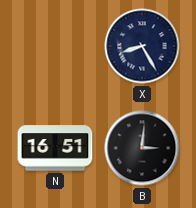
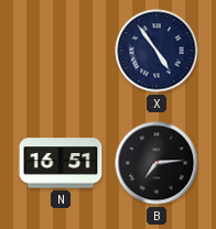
X: 8:25 -> 4:54
B: 3:01 -> 7:14
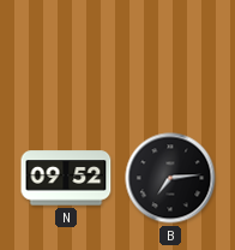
X: 4:54 -> none
N: 16:51 -> 09:52
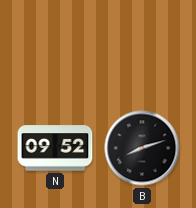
B: 7:14 -> 8:12
